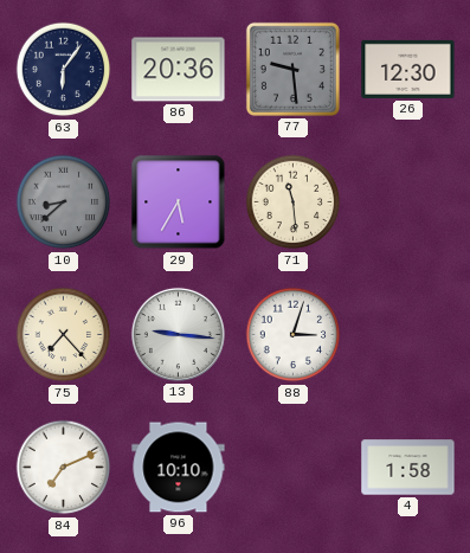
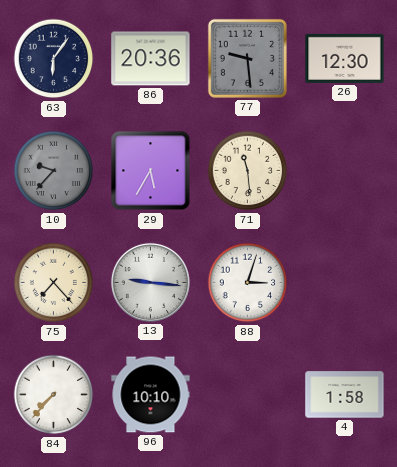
10: 8:38 -> 9:37
84: 7:11 -> 7:37
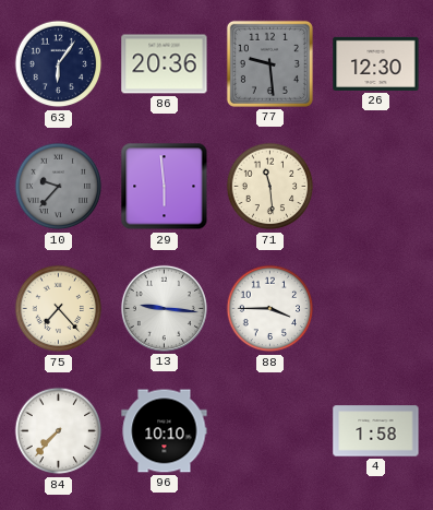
29: 5:35 -> 5:59
88: 3:03 -> 3:45
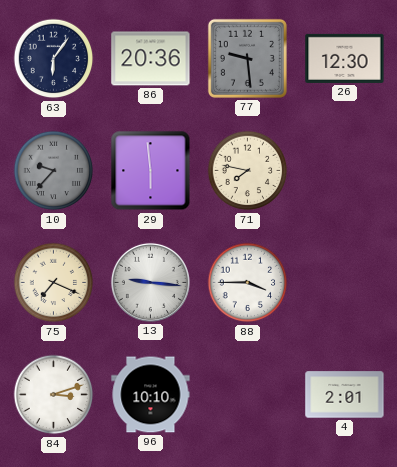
71: 11:29 -> 7:47
75: 7:23 -> 7:19
84: 7:37 -> 3:12
4: 1:58 -> 2:01
